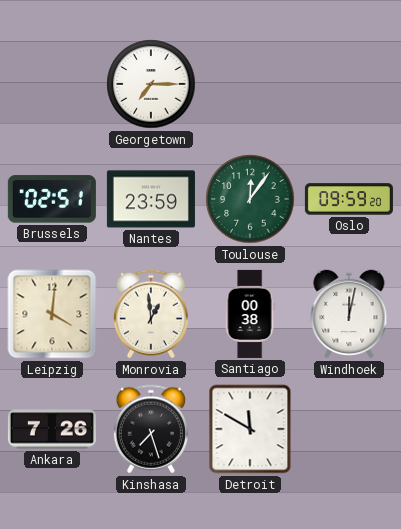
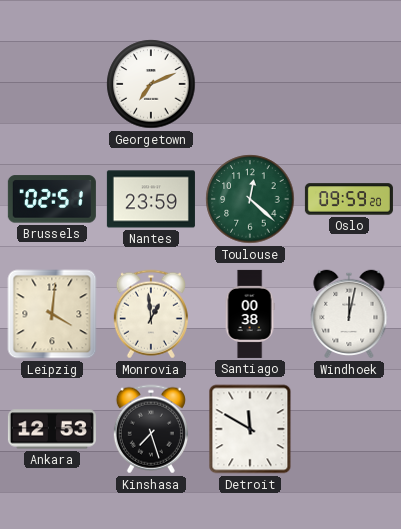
Georgetown: 7:15 -> 7:11
Toulouse: 12:06 -> 12:22
Ankara: 7:26 -> 12:53
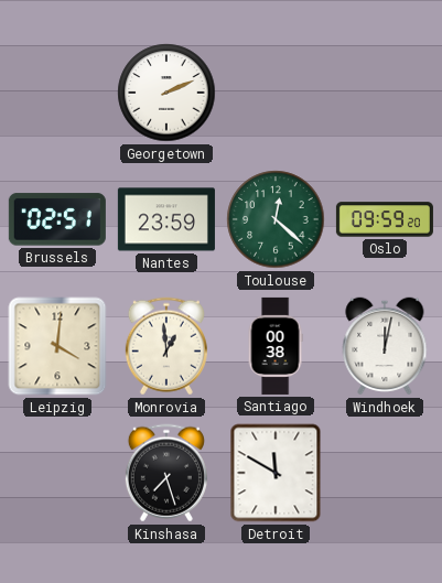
Georgetown: 7:11 -> 2:11
Ankara: 12:53 -> none
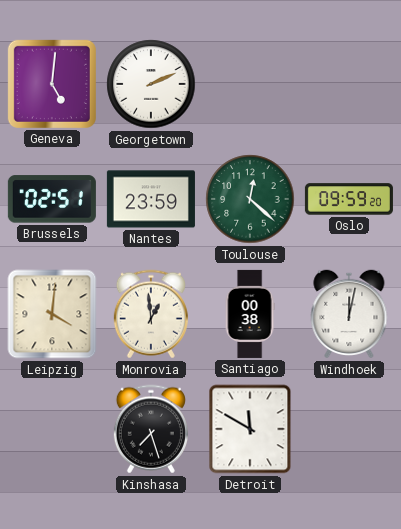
Geneva: none -> 5:01
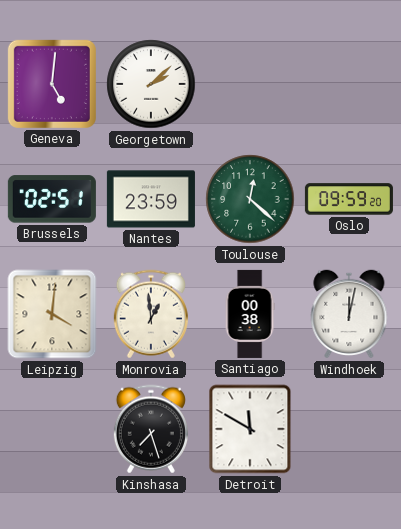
Georgetown: 2:11 -> 2:08
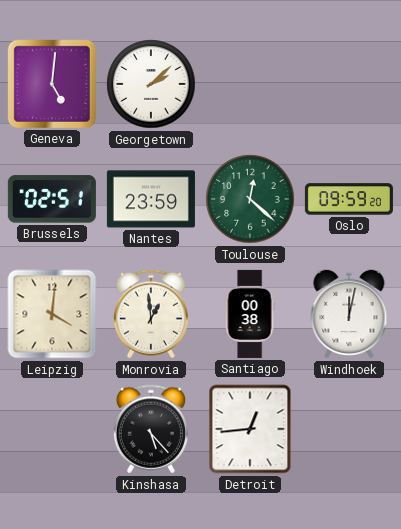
Kinshasa: 7:27 -> 5:23
Detroit: 11:50 -> 12:44
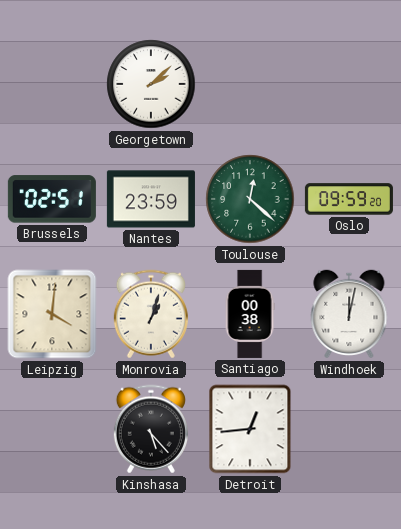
Geneva: 5:01 -> none
Monrovia: 12:59 -> 1:03
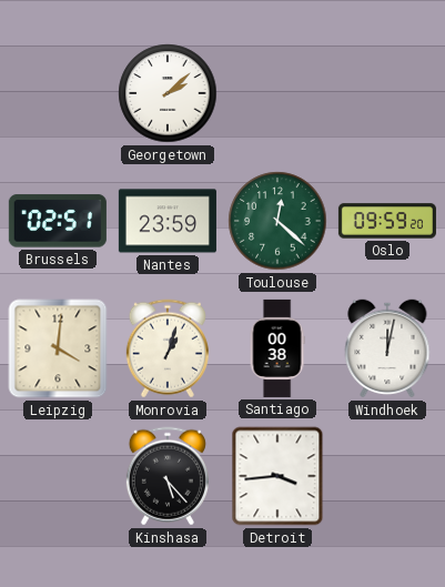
Detroit: 12:44 -> 3:44
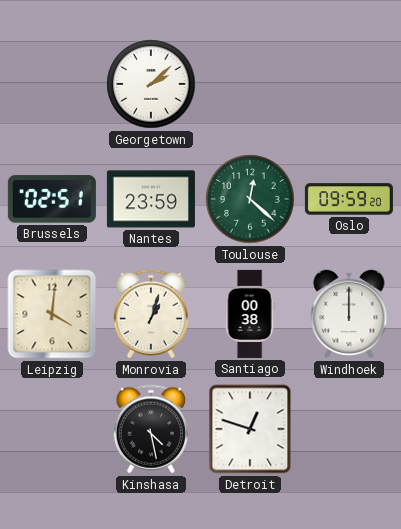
Windhoek: 12:02 -> 12:00
Kinshasa: 5:23 -> 4:28
Detroit: 3:44 -> 12:48
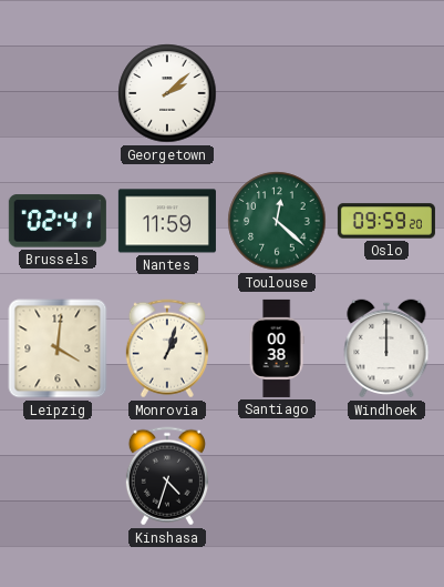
Brussels: 02:51 -> 02:41
Nantes: 23:59 -> 11:59
Kinshasa: 4:28 -> 4:33
Detroit: 12:48 -> none
